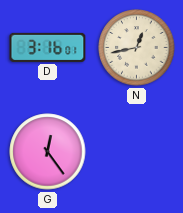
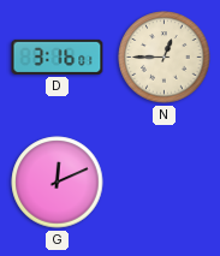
N: 12:43 -> 12:45
G: 12:24 -> 12:11
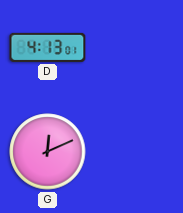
D: 3:16 -> 4:13
N: 12:45 -> none
